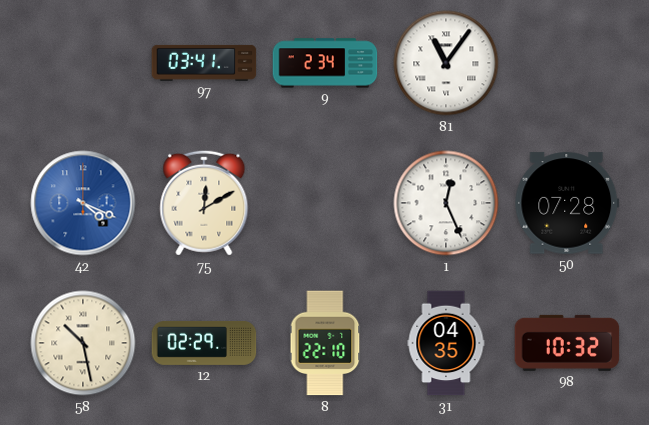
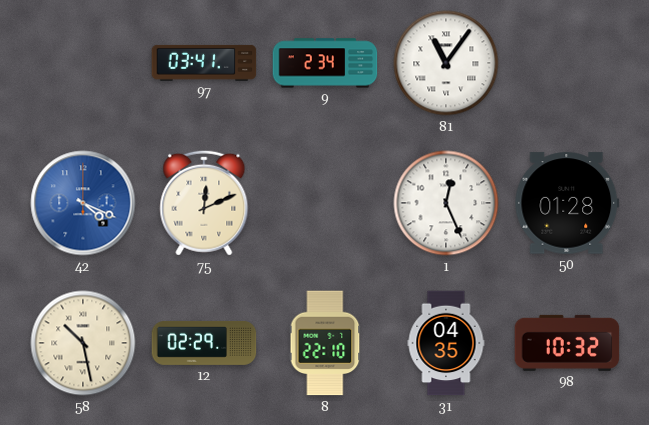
75: 12:10 -> 12:11
50: 07:28 -> 01:28
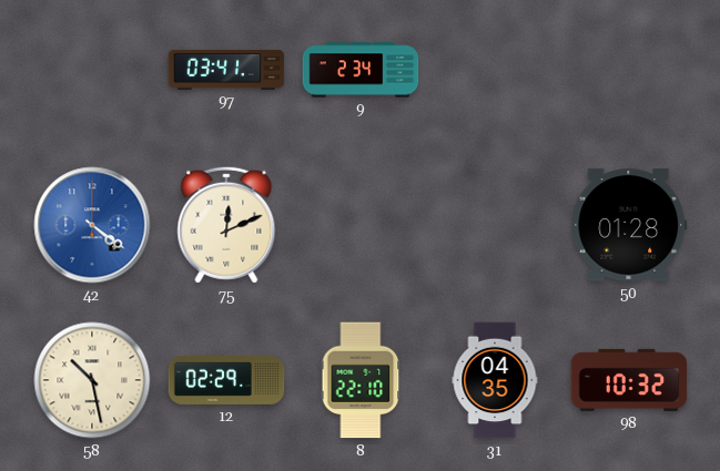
81: 11:06 -> none
42: 4:19 -> 4:21
1: 12:26 -> none
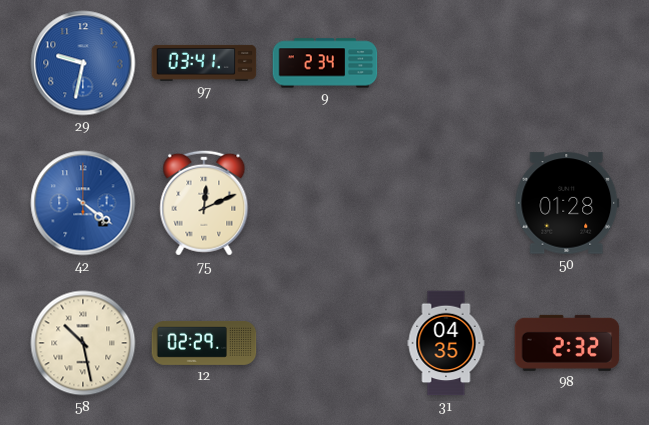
29: none -> 9:32
8: 22:10 -> none
98: 10:32 -> 2:32
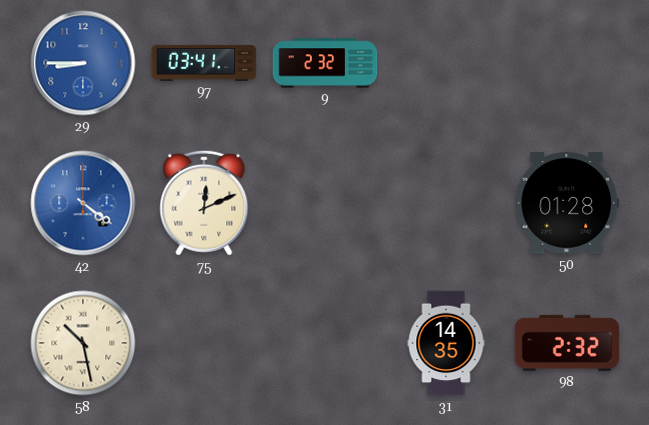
29: 9:32 -> 8:45
9: 2:34 -> 2:32
12: 02:29 -> none
31: 04:35 -> 14:35
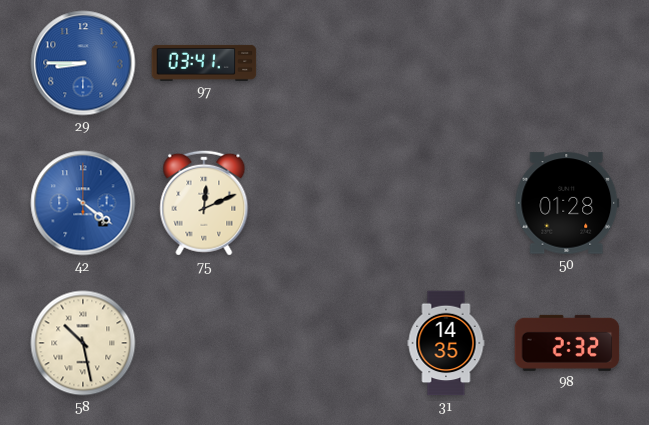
9: 2:32 -> none
